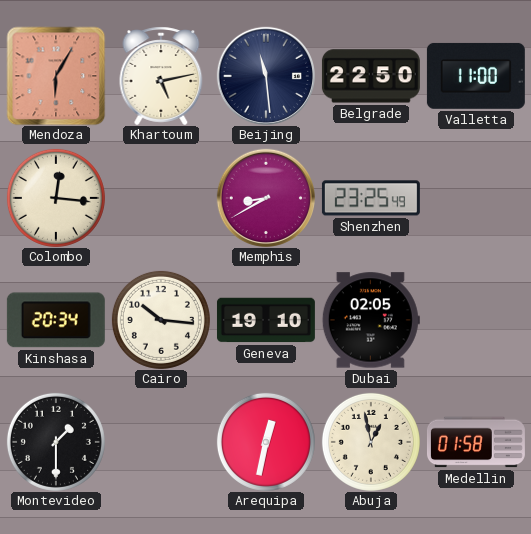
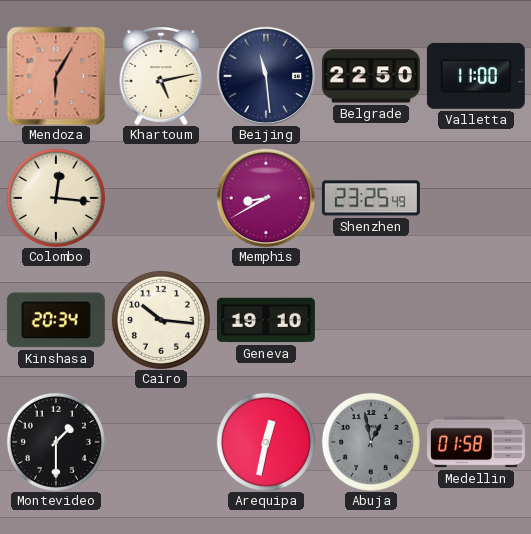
Dubai: 02:05 -> none
Abuja dial: cream -> grey
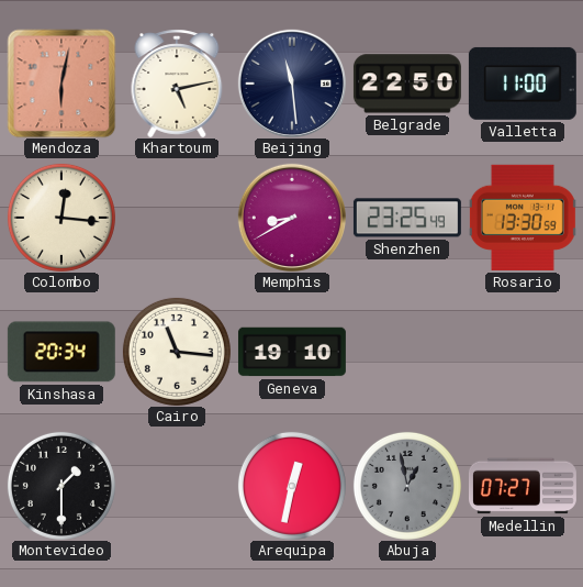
Mendoza: 6:05 -> 6:02
Rosario: none -> 13:30
Cairo: 10:16 -> 11:16
Medellin: 01:58 -> 07:27
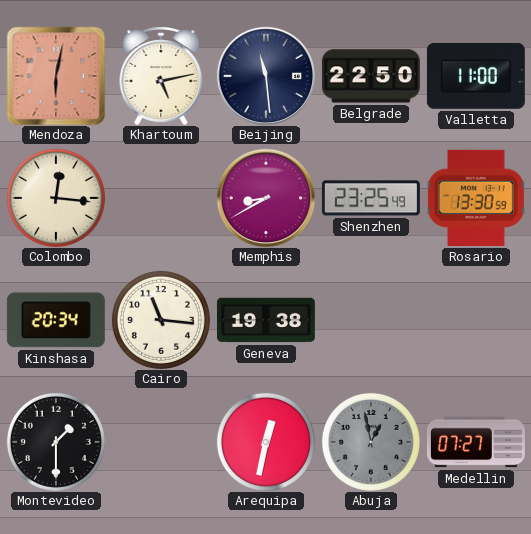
Geneva: 19:10 -> 19:38
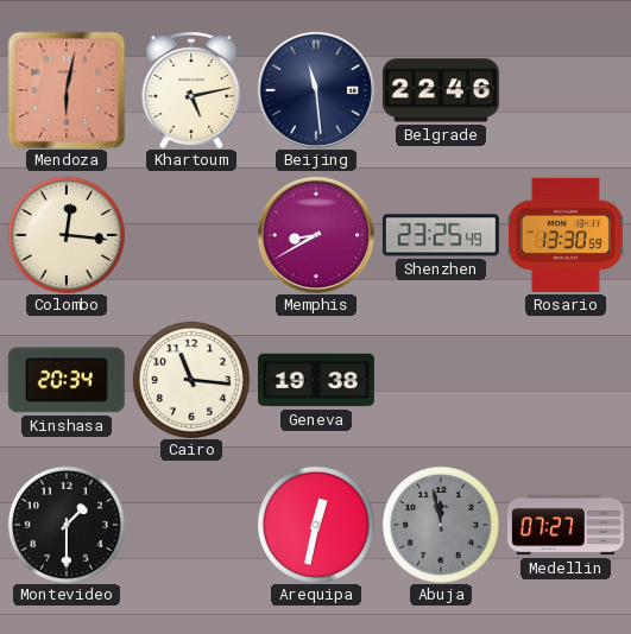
Belgrade: 22:50 -> 22:46
Valletta: 11:00 -> none
Abuja: 12:58 -> 11:58
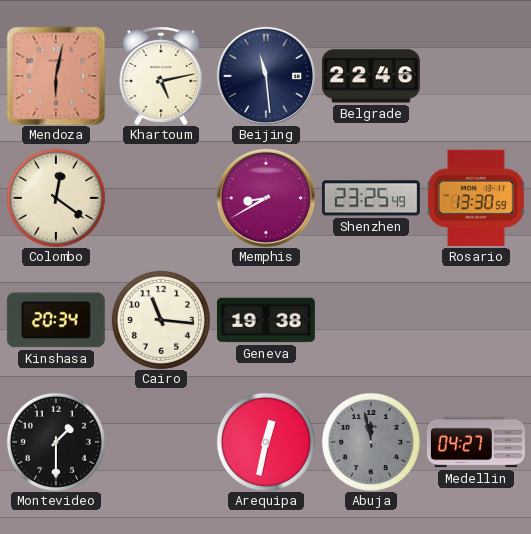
Colombo: 12:16 -> 12:21
Medellin: 07:27 -> 04:27
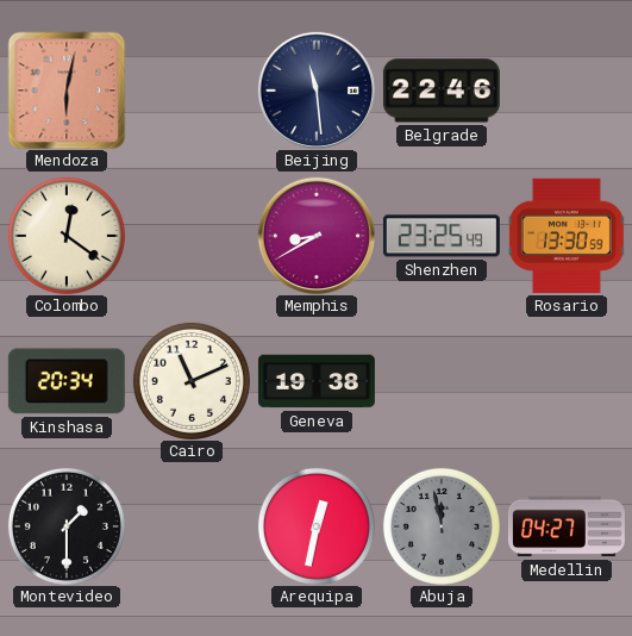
Khartoum: 5:13 -> none
Cairo: 11:16 -> 11:11
